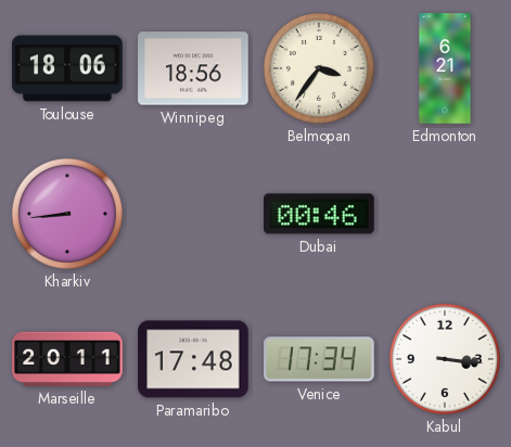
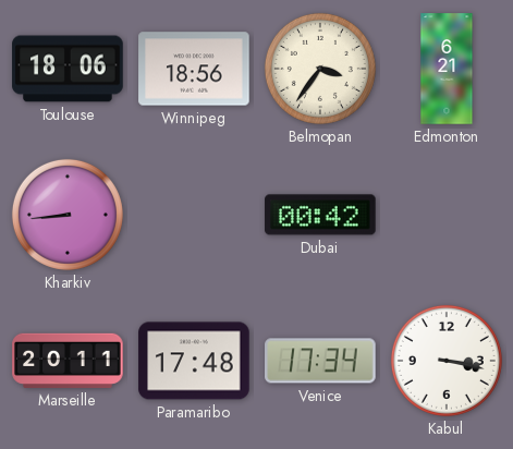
Dubai: 00:46 -> 00:42
Kabul: 3:16 -> 3:17
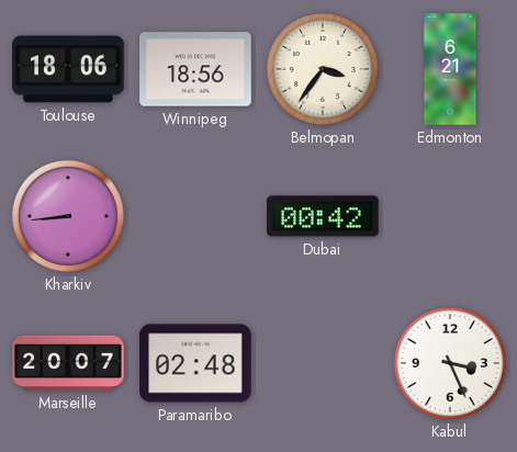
Marseille: 20:11 -> 20:07
Paramaribo: 17:48 -> 02:48
Venice: 17:34 -> none
Kabul: 3:17 -> 3:26
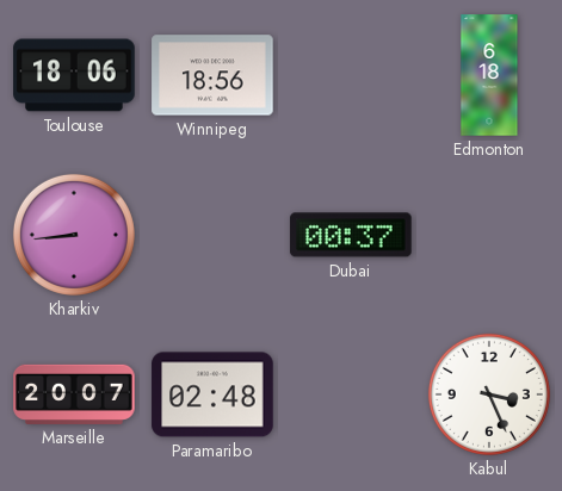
Belmopan: 3:36 -> none
Edmonton: 6:21 -> 6:18
Dubai: 00:42 -> 00:37
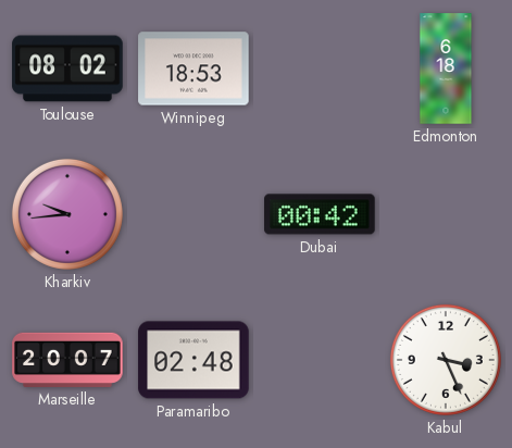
Toulouse: 18:06 -> 08:02
Winnipeg: 18:56 -> 18:53
Kharkiv: 8:44 -> 9:44
Dubai: 00:37 -> 00:42
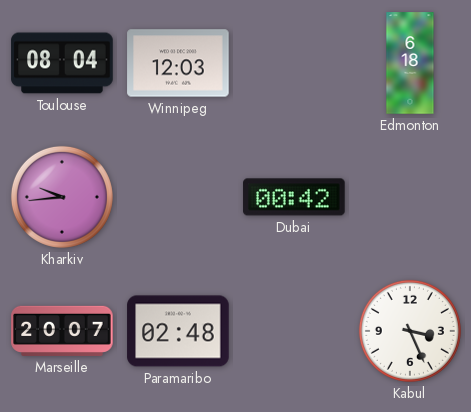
Toulouse: 08:02 -> 08:04
Winnipeg: 18:53 -> 12:03
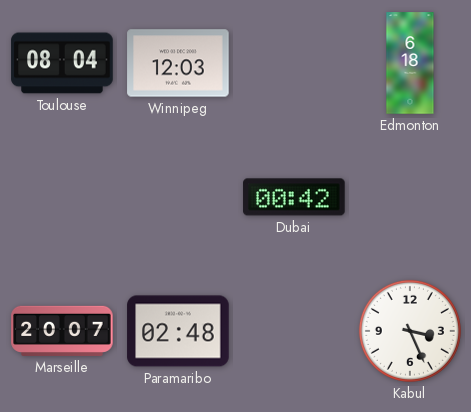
Kharkiv: 9:44 -> none
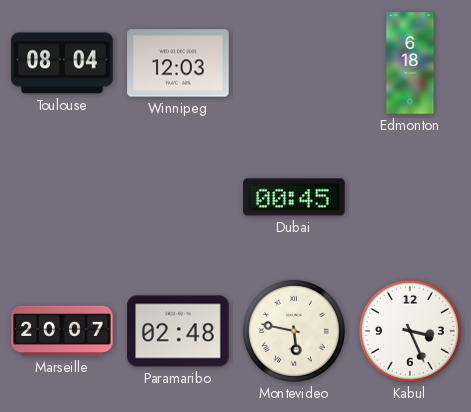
Dubai: 00:42 -> 00:45
Montevideo: none -> 5:47
